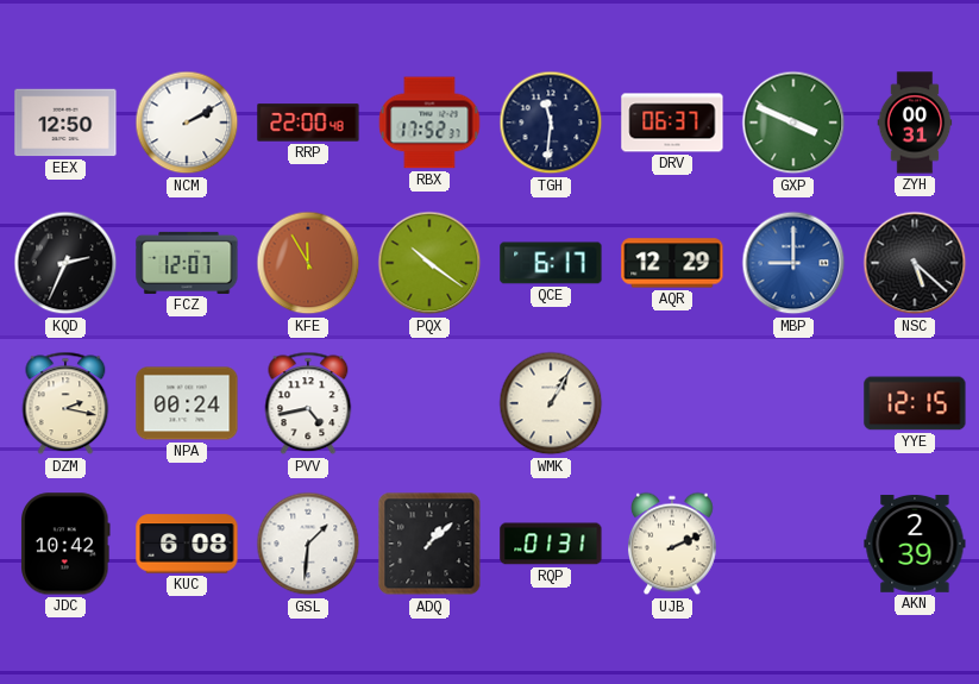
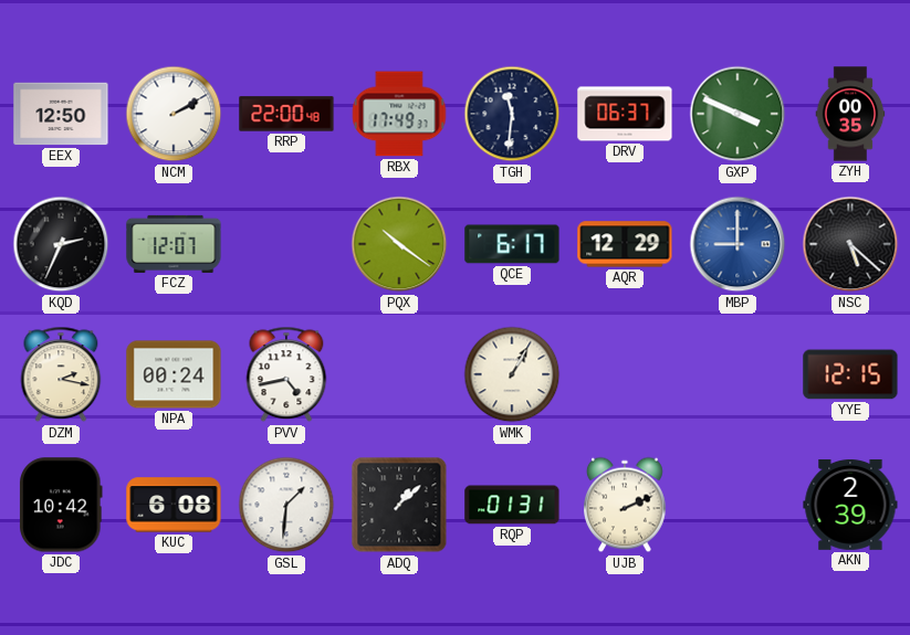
RBX: 17:52 -> 17:49
ZYH: 00:31 -> 00:35
KFE: 11:55 -> none
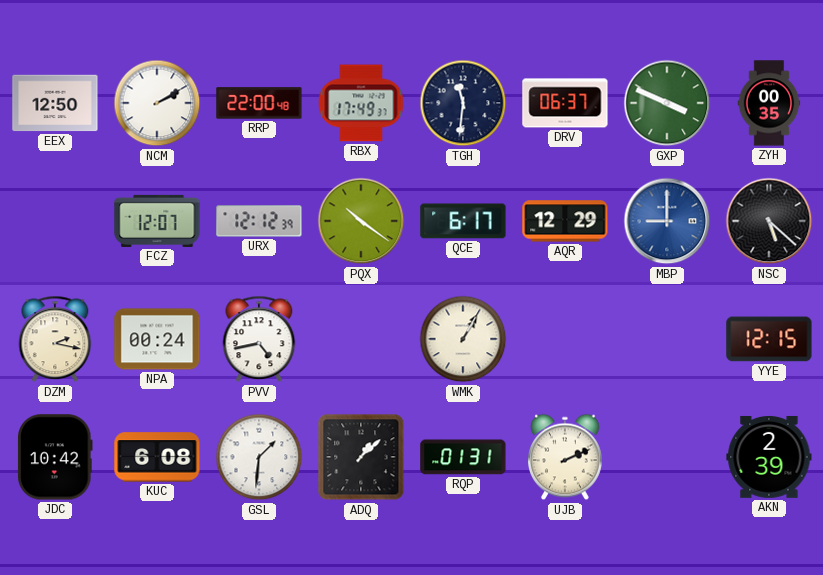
KQD: 2:34 -> none
URX: none -> 12:12
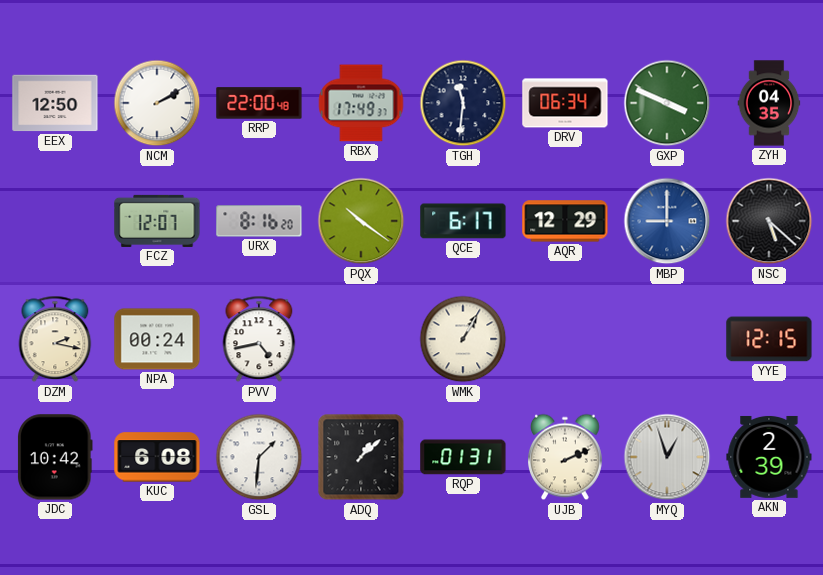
DRV: 06:37 -> 06:34
ZYH: 00:35 -> 04:35
URX: 12:12 -> 8:16
MYQ: none -> 12:57
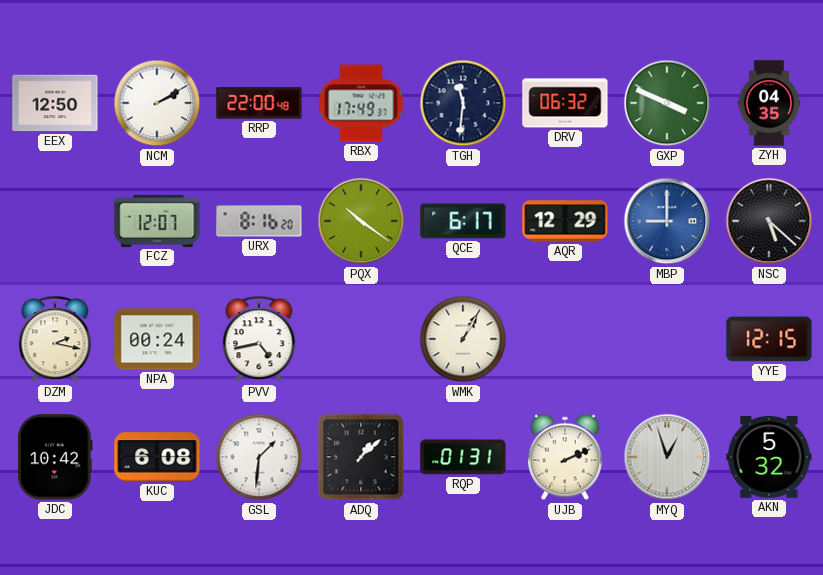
DRV: 06:34 -> 06:32
AKN: 2:39 -> 5:32
